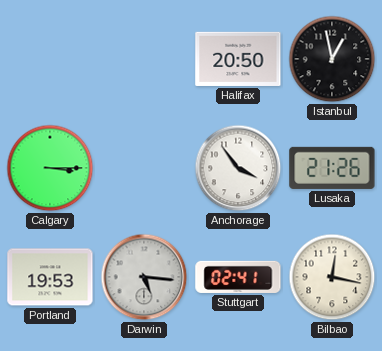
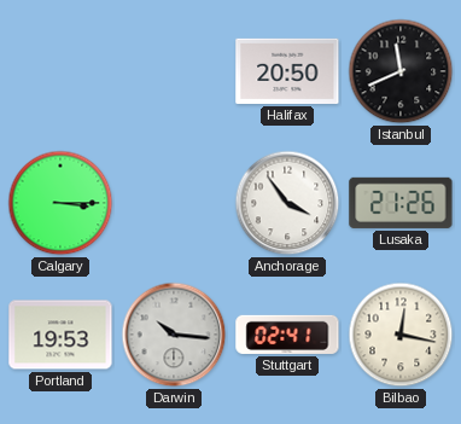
Istanbul: 12:58 -> 11:41
Darwin: 5:16 -> 10:16
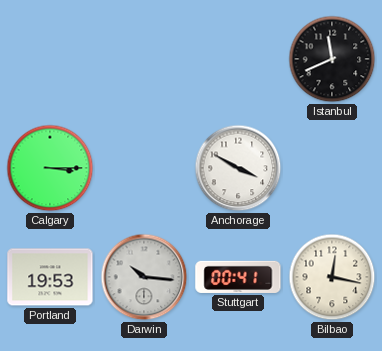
Halifax: 20:50 -> none
Anchorage: 3:54 -> 3:50
Lusaka: 21:26 -> none
Stuttgart: 02:41 -> 00:41
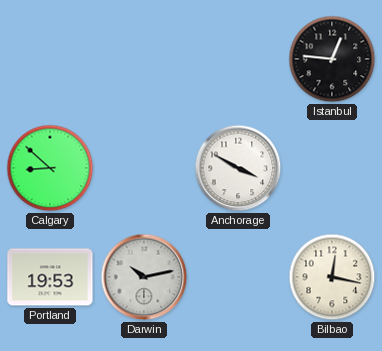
Istanbul: 11:41 -> 12:46
Calgary: 3:15 -> 8:52
Darwin: 10:16 -> 10:13
Stuttgart: 00:41 -> none
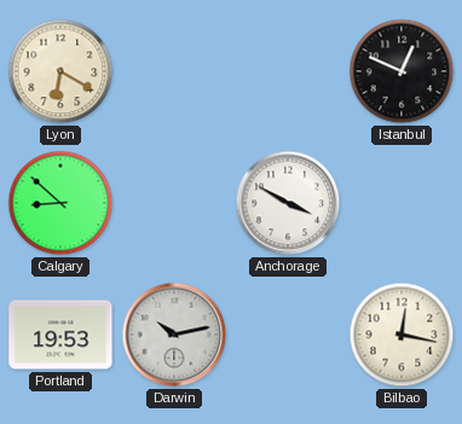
Lyon: none -> 6:20
Istanbul: 12:46 -> 12:49
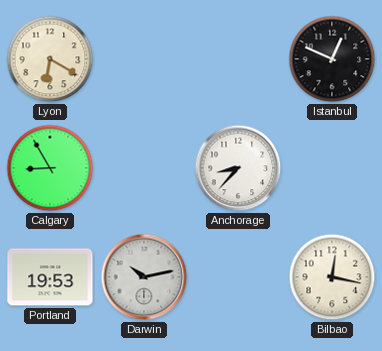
Calgary: 8:52 -> 8:55
Anchorage: 3:50 -> 8:37
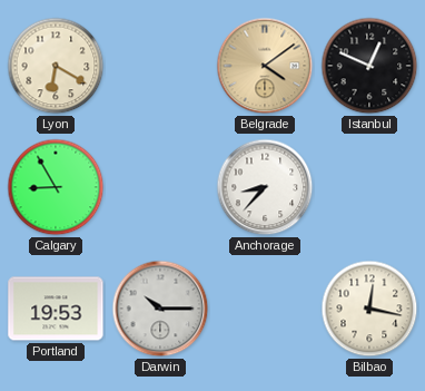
Belgrade: none -> 4:09
Darwin: 10:13 -> 10:15
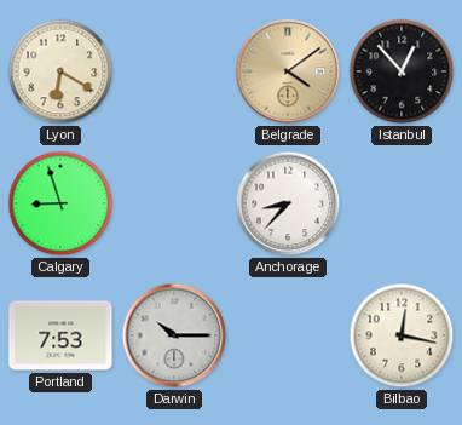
Istanbul: 12:49 -> 12:53
Calgary: 8:55 -> 8:57
Portland: 19:53 -> 7:53
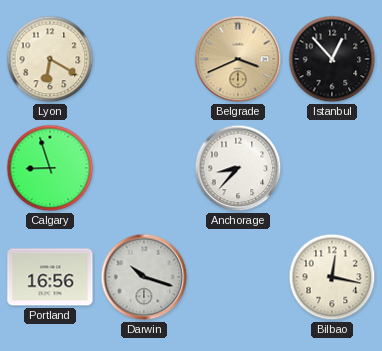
Belgrade: 4:09 -> 3:41
Portland: 7:53 -> 16:56
Darwin: 10:15 -> 10:18
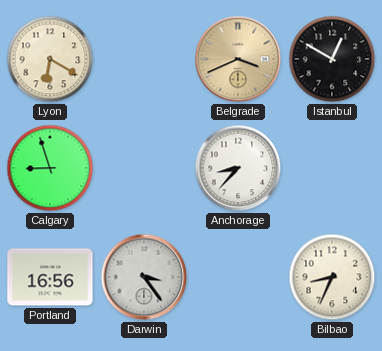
Istanbul: 12:53 -> 12:50
Darwin: 10:18 -> 3:24
Bilbao: 12:17 -> 8:34
